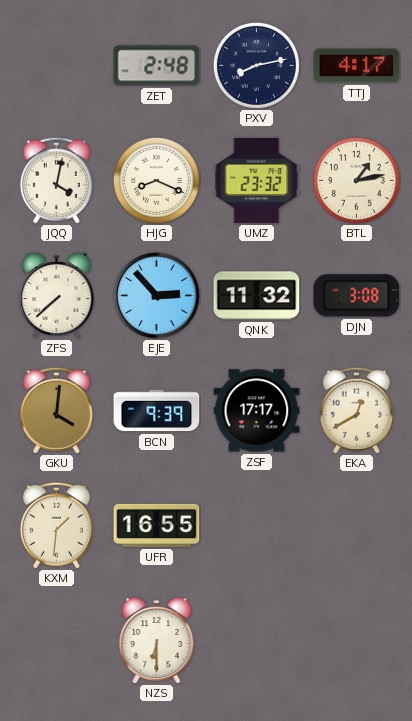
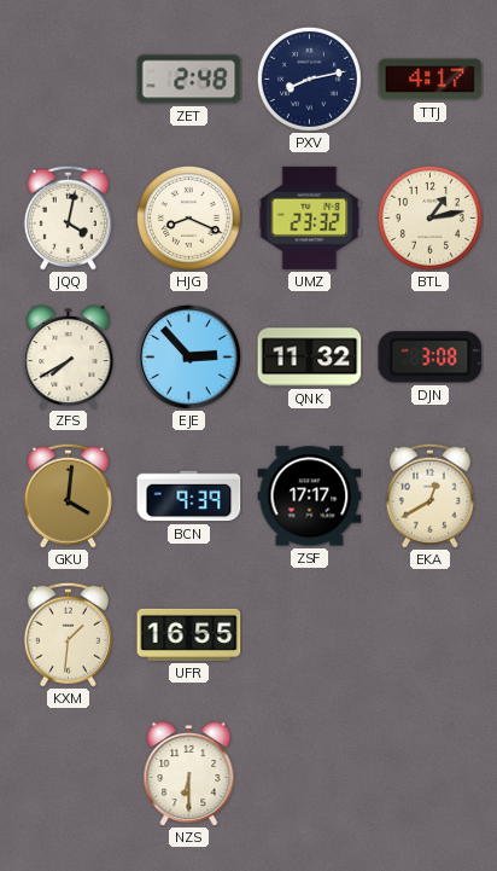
ZFS: 7:38 -> 7:40
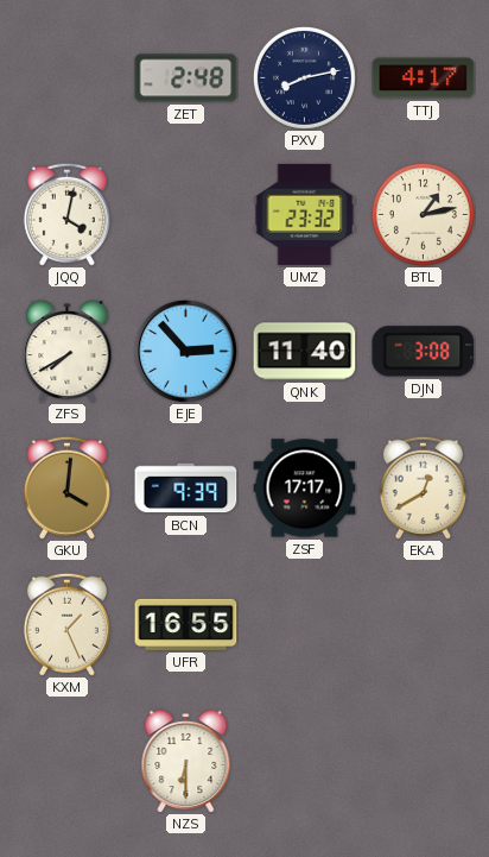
HJG: 8:19 -> none
QNK: 11:32 -> 11:40
KXM: 1:31 -> 1:26
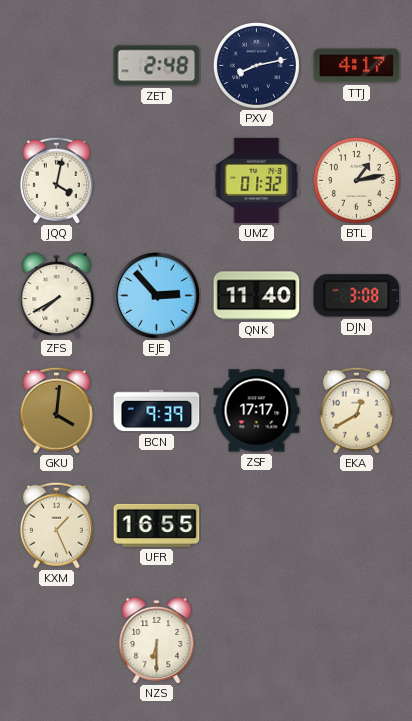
UMZ: 23:32 -> 01:32
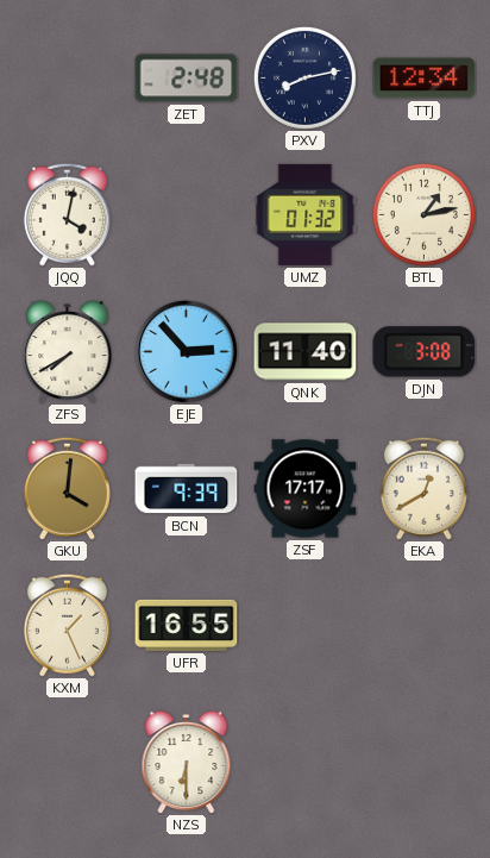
TTJ: 4:17 -> 12:34
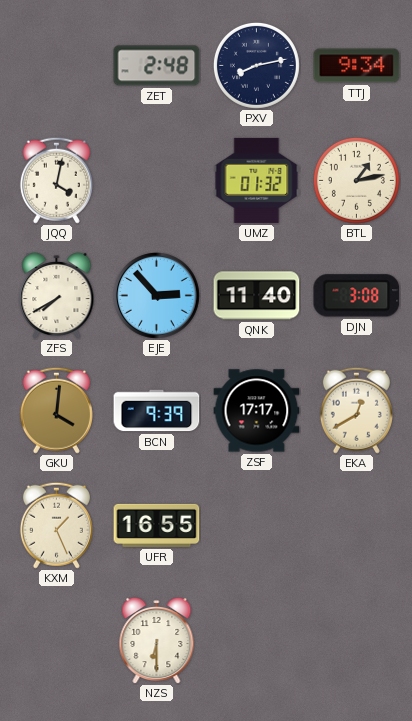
TTJ: 12:34 -> 9:34
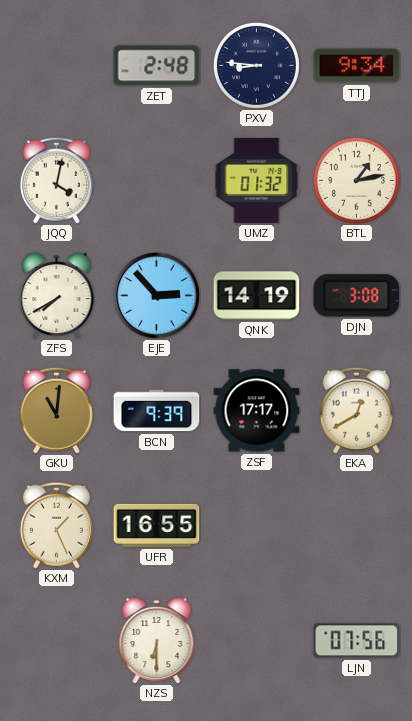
PXV: 8:13 -> 8:46
QNK: 11:40 -> 14:19
GKU: 4:01 -> 11:01
LJN: none -> 07:56
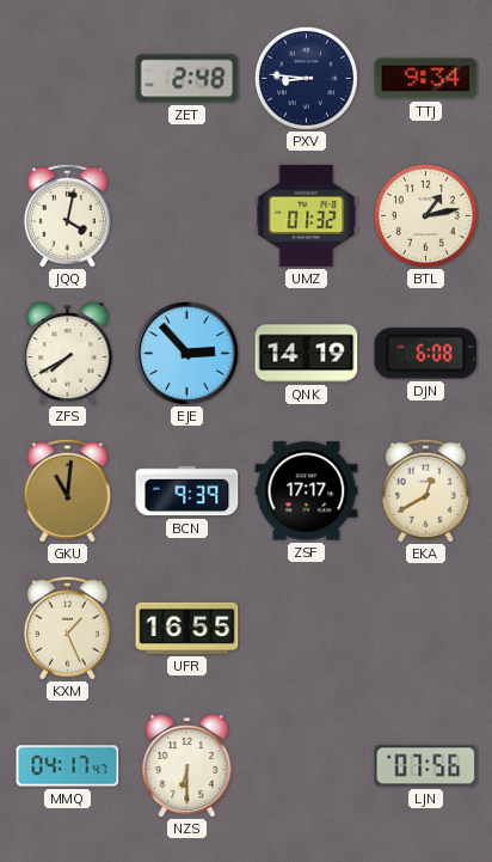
DJN: 3:08 -> 6:08
MMQ: none -> 04:17
